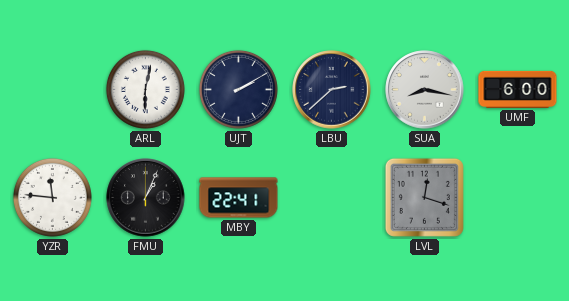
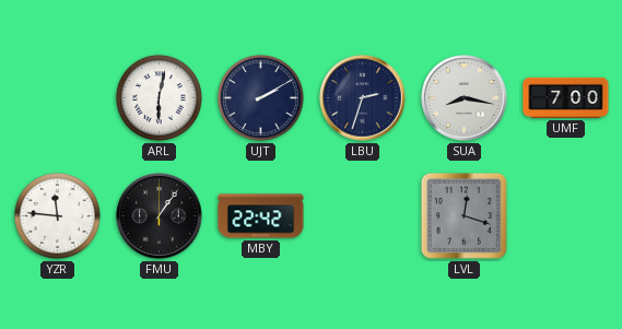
LBU: 2:38 -> 2:33
UMF: 6:00 -> 7:00
FMU: 1:04 -> 1:06
MBY: 22:41 -> 22:42
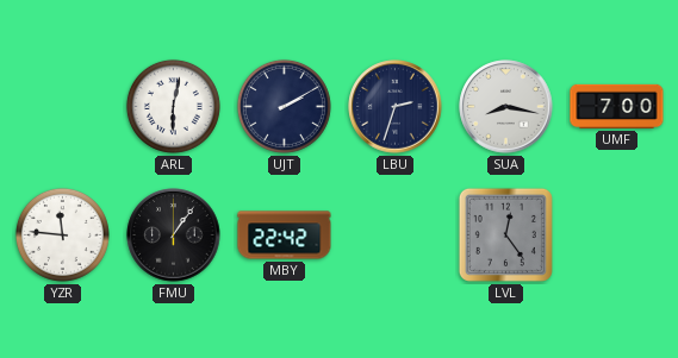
LVL: 12:18 -> 12:24
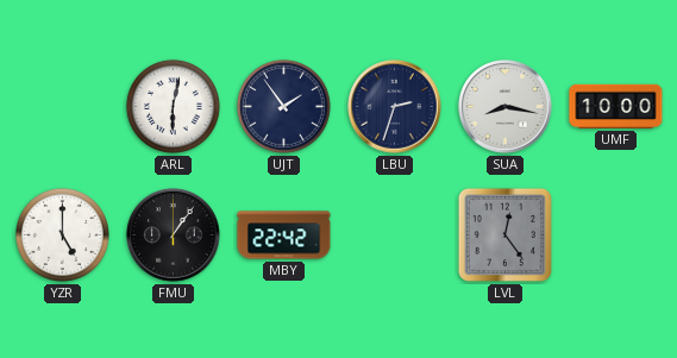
UJT: 2:10 -> 1:54
UMF: 7:00 -> 10:00
YZR: 11:46 -> 5:00
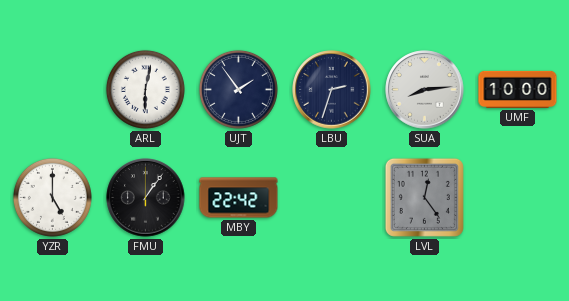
SUA: 8:17 -> 8:14
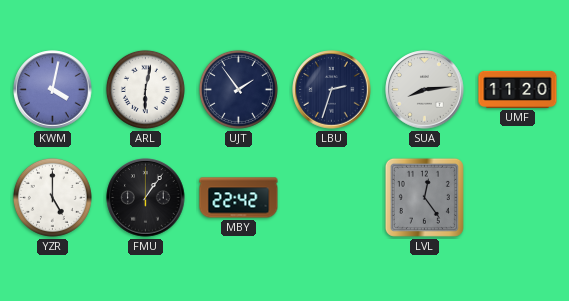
KWM: none -> 4:02
UMF: 10:00 -> 11:20
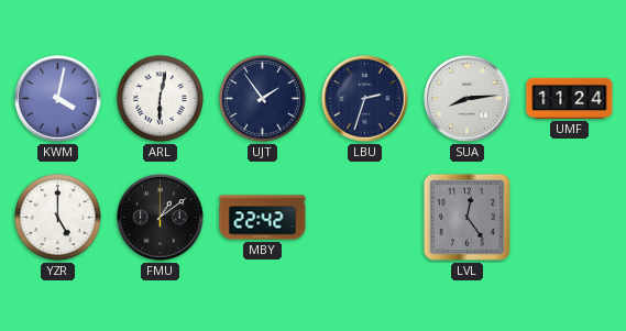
UMF: 11:20 -> 11:24
FMU: 1:06 -> 1:09
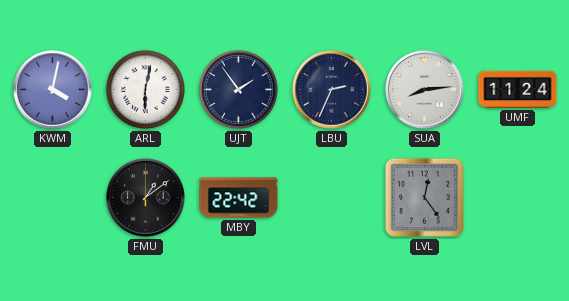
LBU: 2:33 -> 2:34
YZR: 5:00 -> none
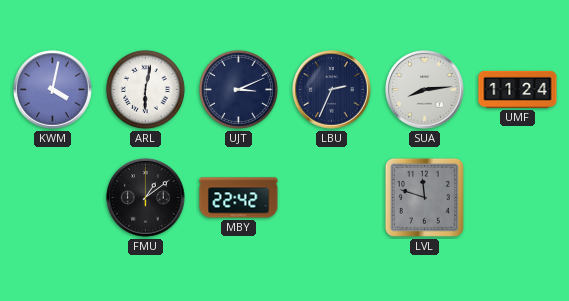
UJT: 1:54 -> 3:11
LVL: 12:24 -> 11:48
